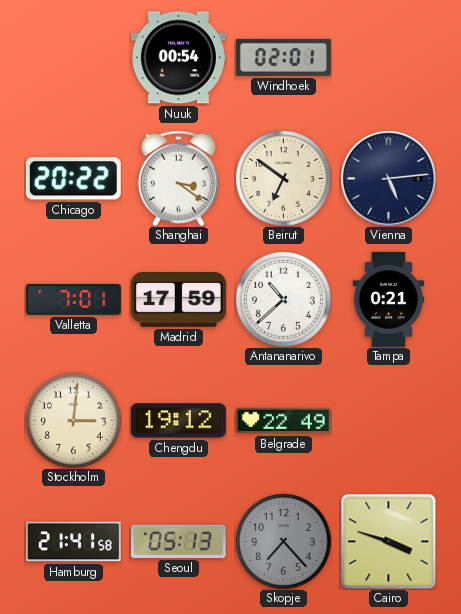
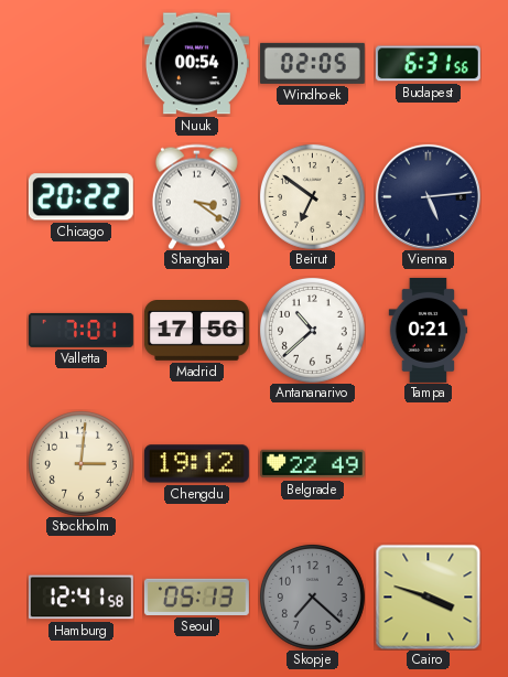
Windhoek: 02:01 -> 02:05
Budapest: none -> 6:31
Madrid: 17:59 -> 17:56
Hamburg: 21:41 -> 12:41
Skopje: 7:23 -> 7:22
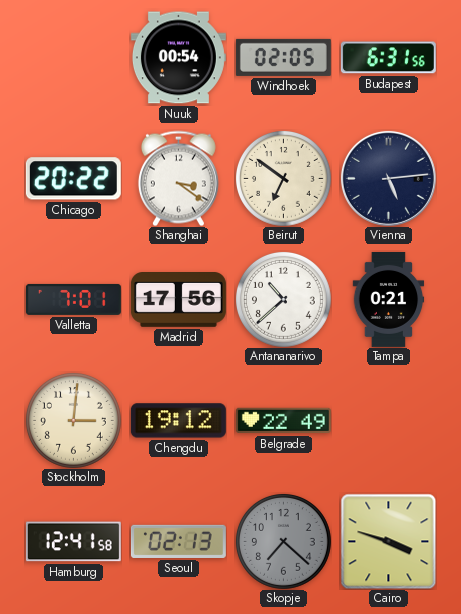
Seoul: 05:13 -> 02:13
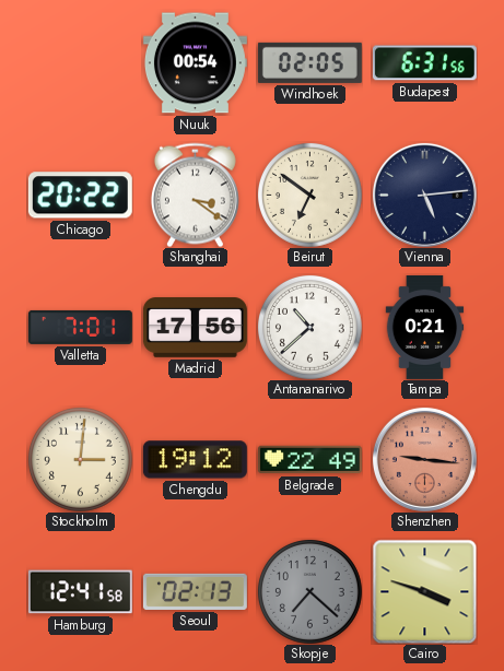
Shenzhen: none -> 9:16
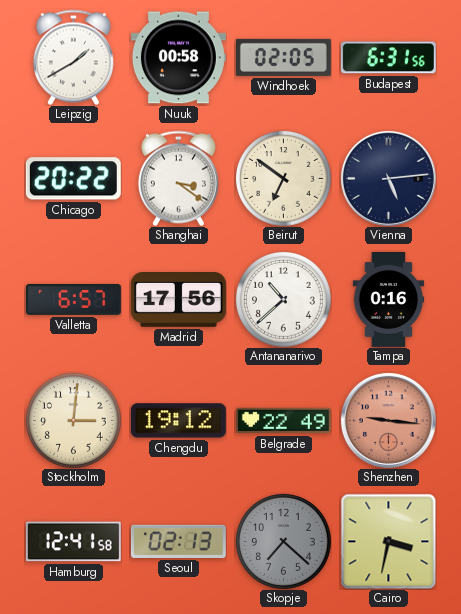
Leipzig: none -> 1:40
Nuuk: 00:54 -> 00:58
Valletta: 7:01 -> 6:57
Tampa: 0:21 -> 0:16
Cairo: 3:48 -> 3:32
